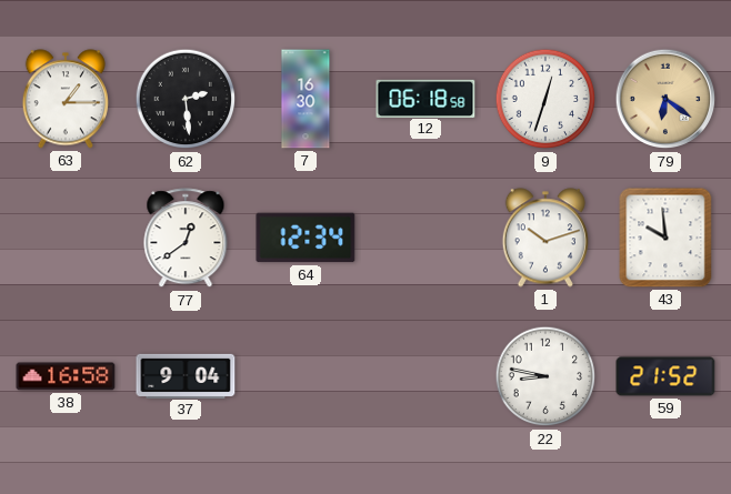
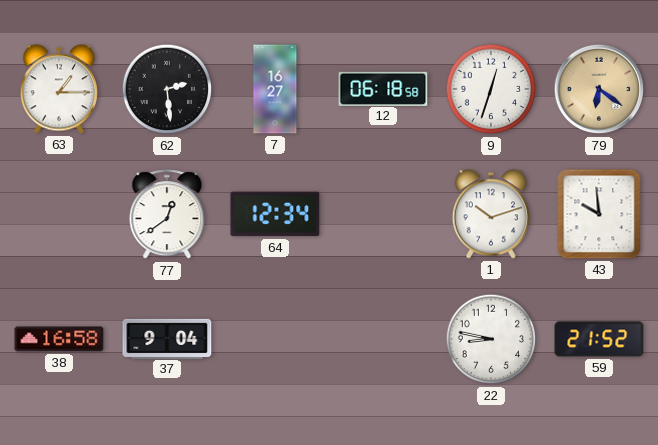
7: 16:30 -> 16:27
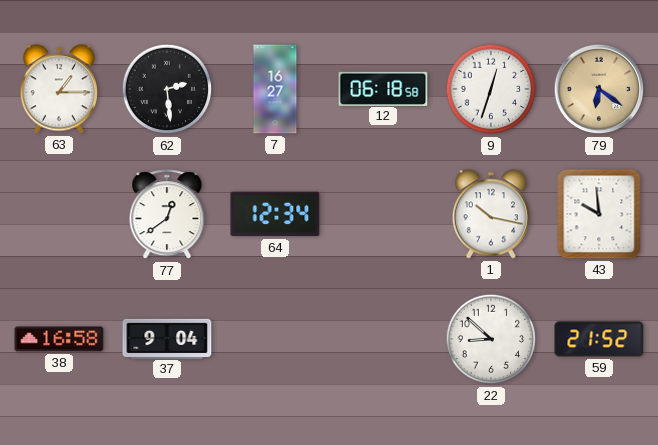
1: 10:12 -> 10:17
22: 8:47 -> 8:52
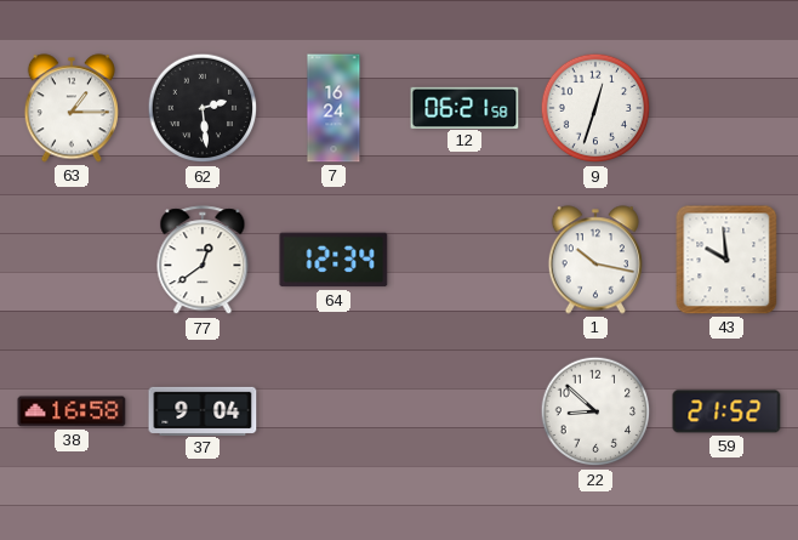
7: 16:27 -> 16:24
12: 06:18 -> 06:21
79: 6:21 -> none
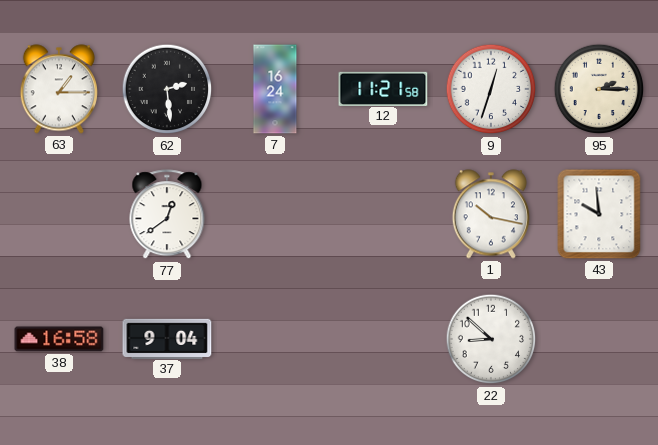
12: 06:21 -> 11:21
95: none -> 2:15
64: 12:34 -> none
59: 21:52 -> none
